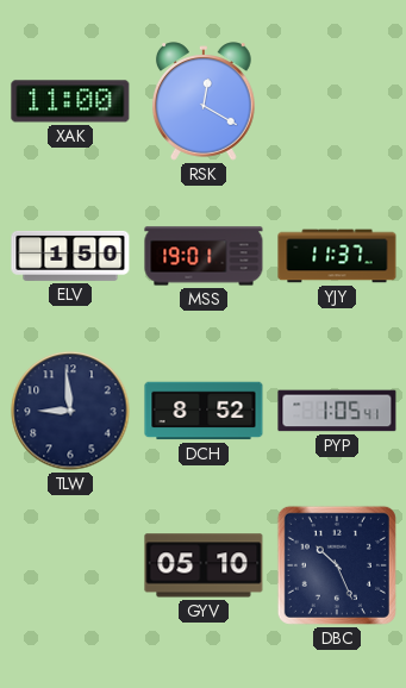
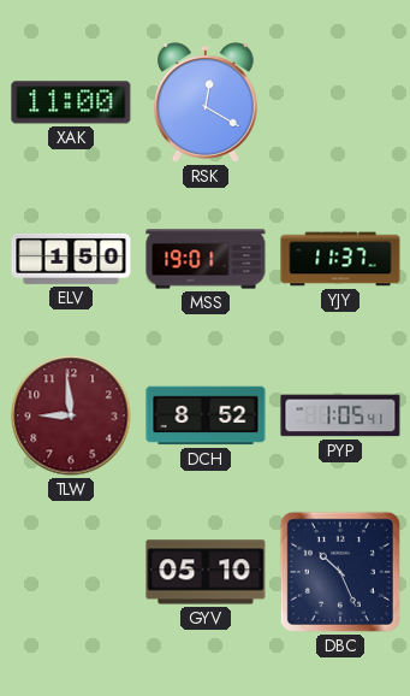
TLW dial: navy -> burgundy
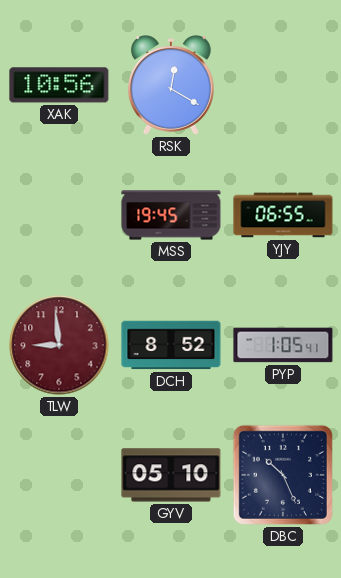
XAK: 11:00 -> 10:56
ELV: 1:50 -> none
MSS: 19:01 -> 19:45
YJY: 11:37 -> 06:55
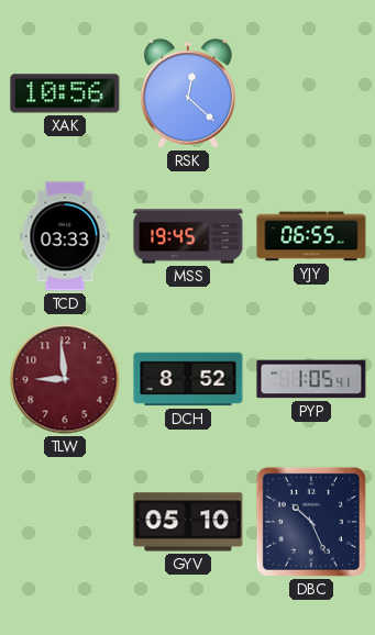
RSK: 12:20 -> 12:22
TCD: none -> 03:33
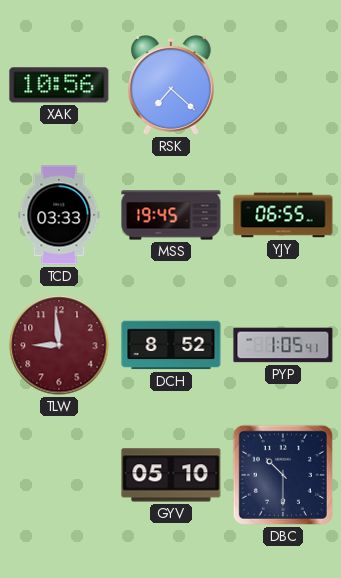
RSK: 12:22 -> 7:22
DBC: 10:26 -> 10:30
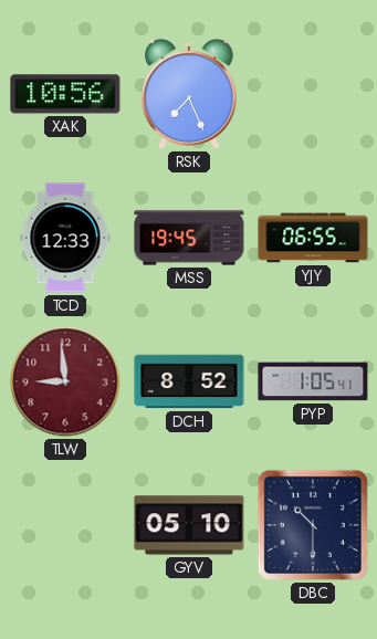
RSK: 7:22 -> 7:26
TCD: 03:33 -> 12:33
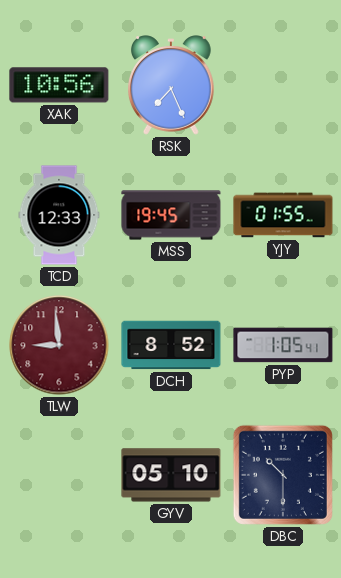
YJY: 06:55 -> 01:55
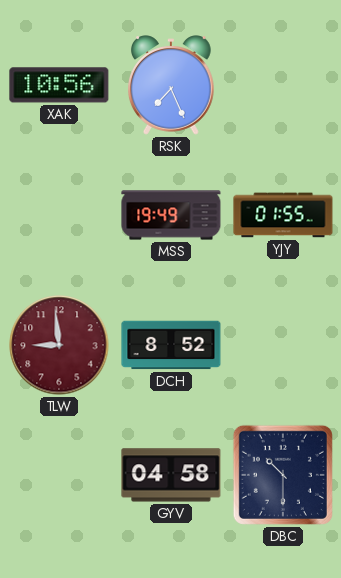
TCD: 12:33 -> none
MSS: 19:45 -> 19:49
PYP: 1:05 -> none
GYV: 05:10 -> 04:58
